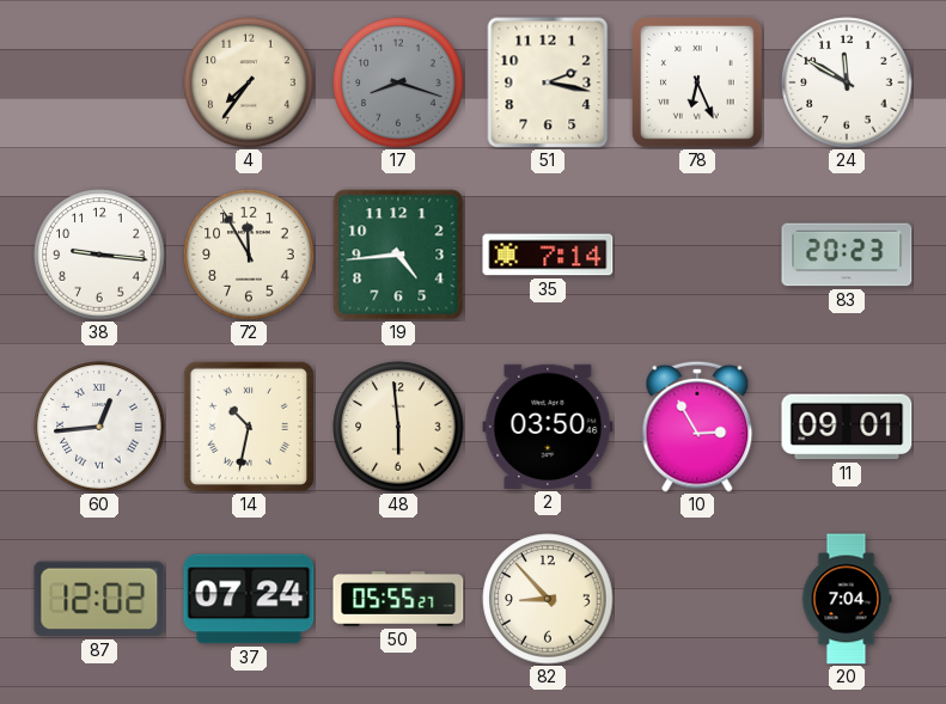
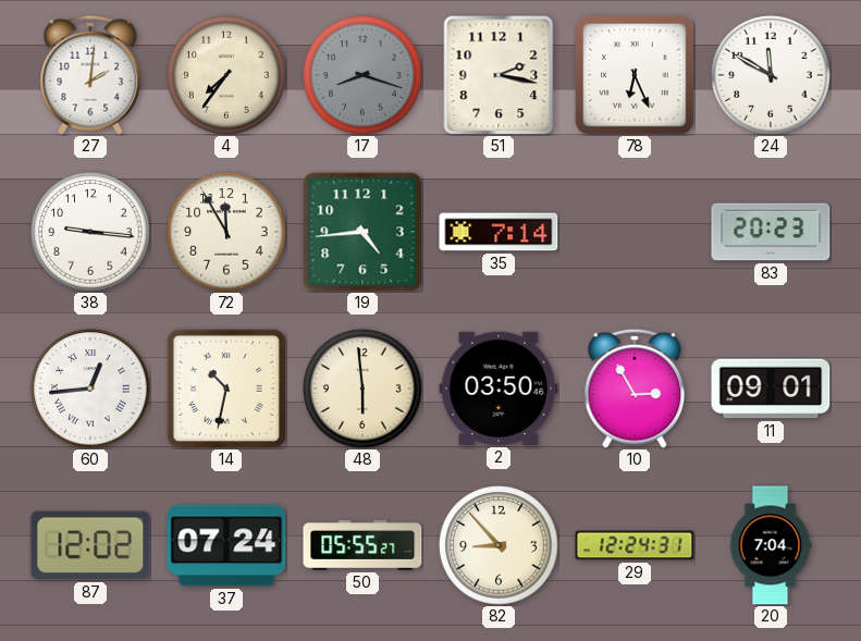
27: none -> 2:01
29: none -> 12:24
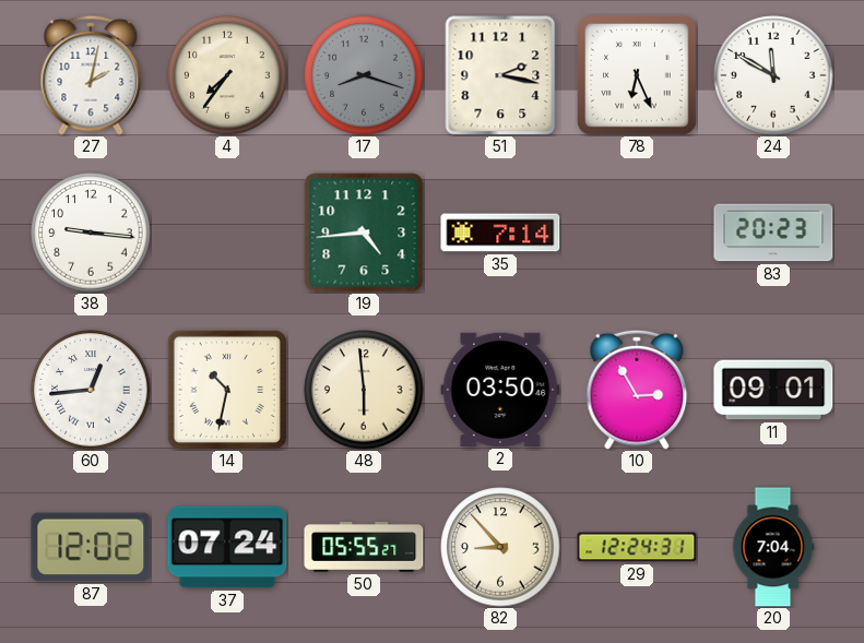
27: 2:01 -> 2:02
72: 11:55 -> none
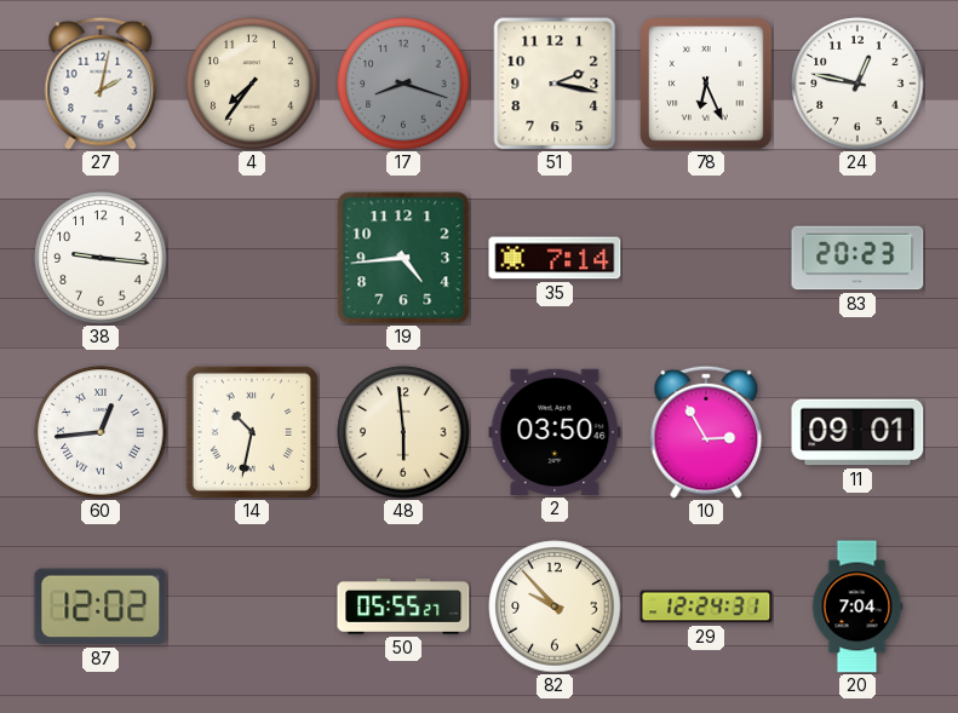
24: 11:50 -> 12:47
37: 07:24 -> none
82: 8:53 -> 9:53
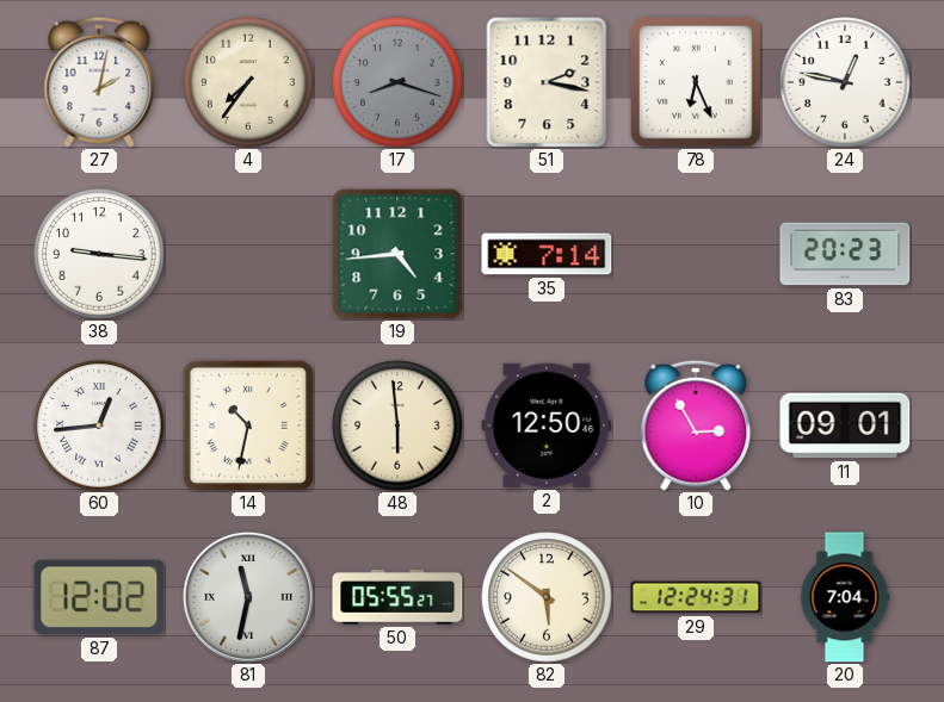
2: 03:50 -> 12:50
81: none -> 11:32
82: 9:53 -> 5:51
